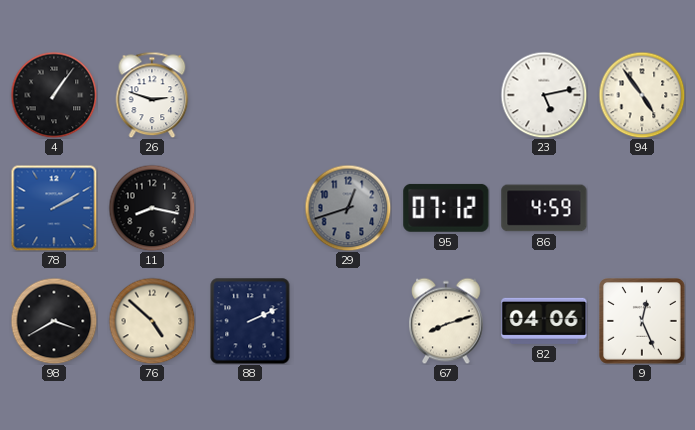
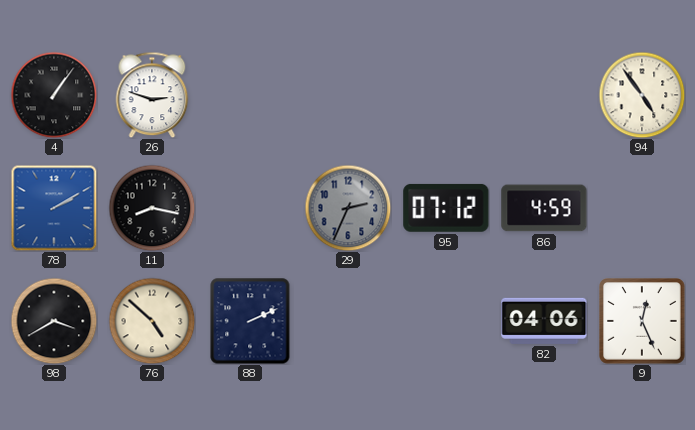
23: 5:13 -> none
29: 12:42 -> 2:34
67: 8:12 -> none
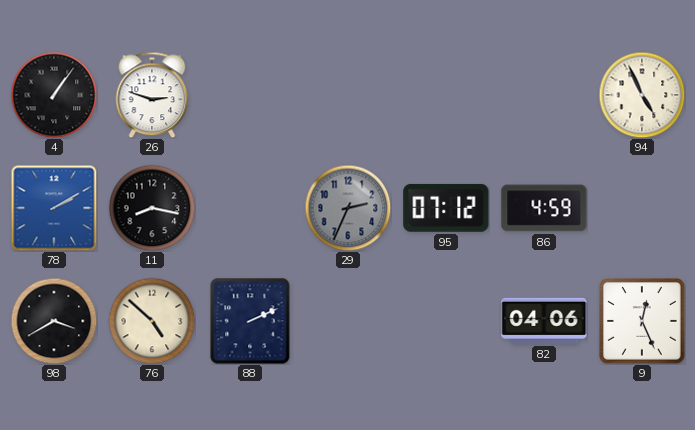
94: 4:54 -> 4:56
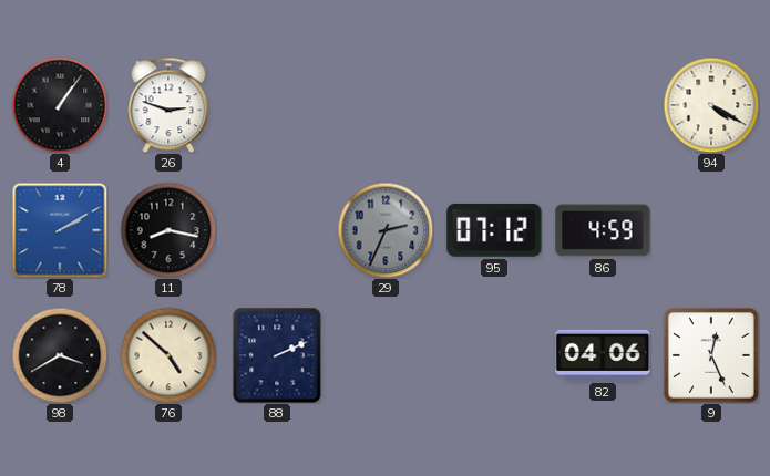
94: 4:56 -> 4:20
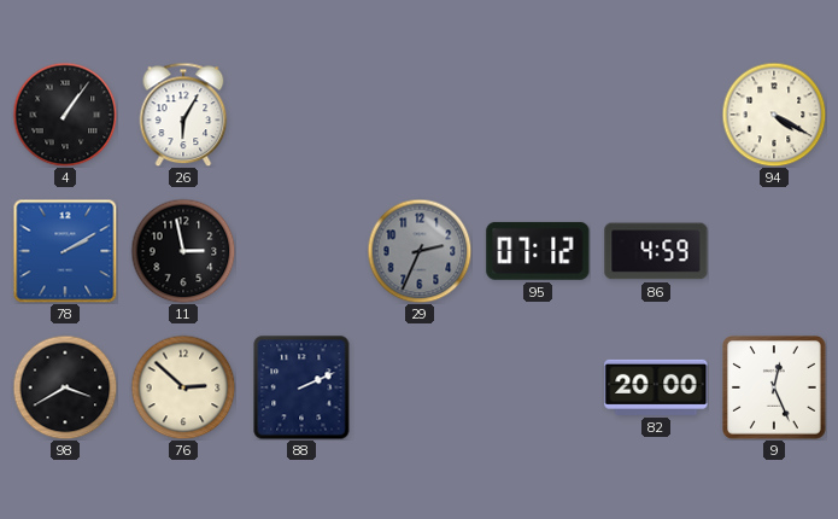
26: 2:48 -> 6:05
11: 8:17 -> 2:58
76: 4:52 -> 2:52
82: 04:06 -> 20:00
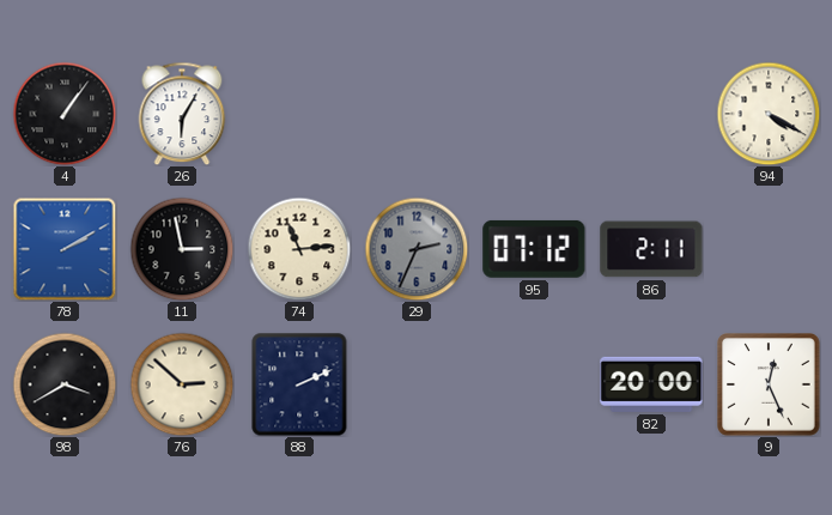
74: none -> 11:14
86: 4:59 -> 2:11
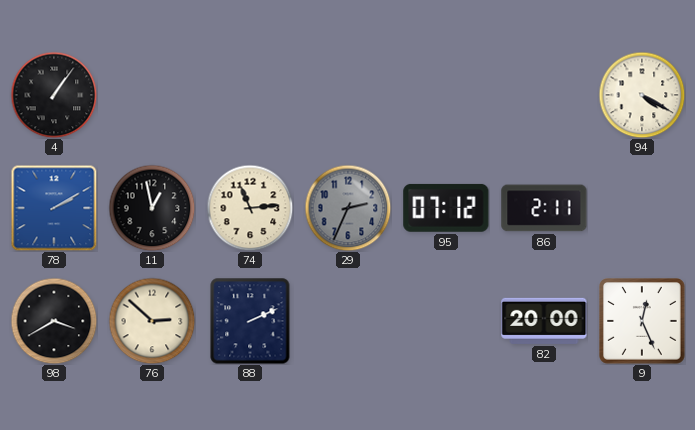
26: 6:05 -> none
11: 2:58 -> 12:58
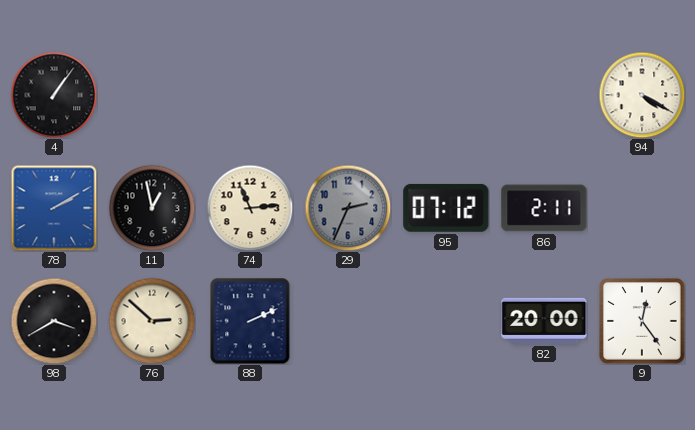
9: 12:26 -> 12:24
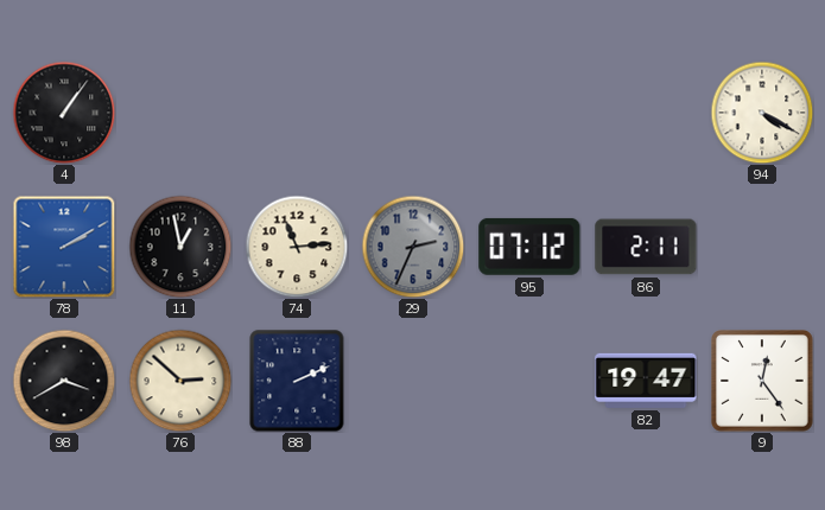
82: 20:00 -> 19:47
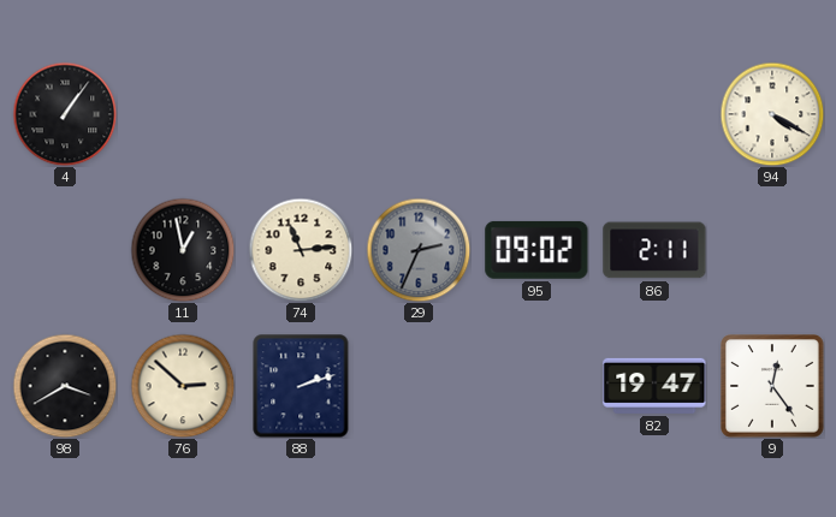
78: 2:10 -> none
95: 07:12 -> 09:02
88: 2:11 -> 2:12
